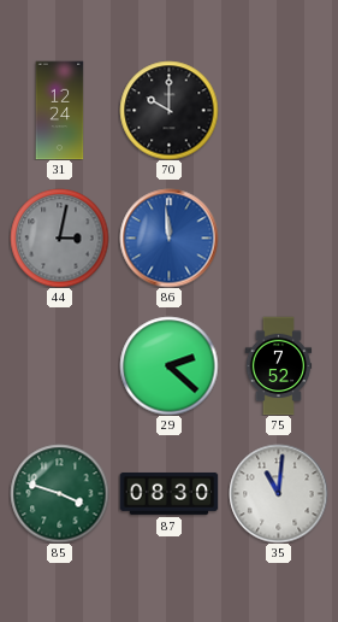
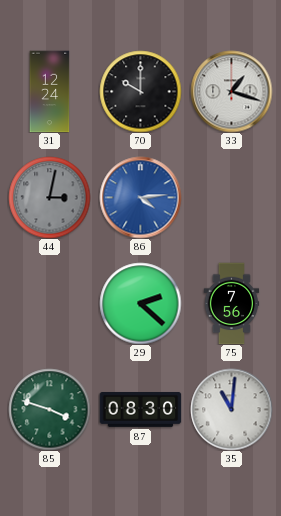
33: none -> 1:18
86: 11:59 -> 4:14
75: 7:52 -> 7:56
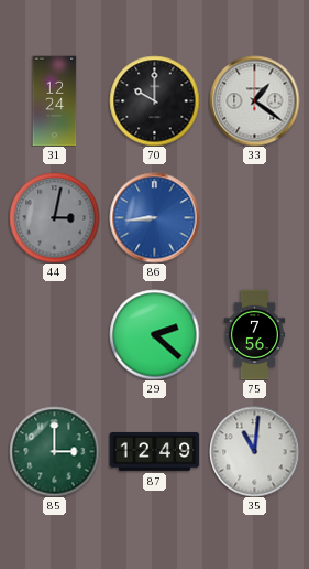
33: 1:18 -> 1:21
86: 4:14 -> 8:44
85: 3:48 -> 3:00
87: 08:30 -> 12:49
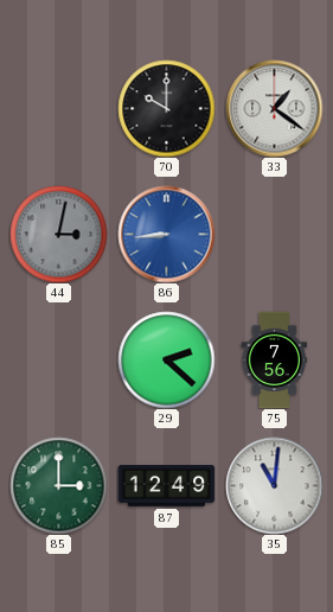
31: 12:24 -> none
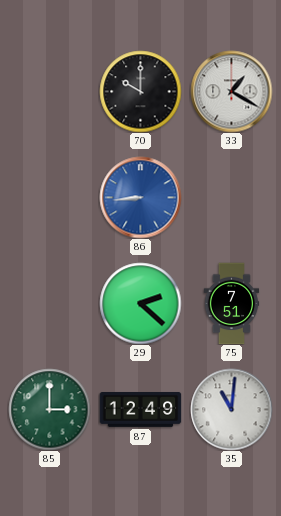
33: 1:21 -> 1:20
44: 3:02 -> none
75: 7:56 -> 7:51
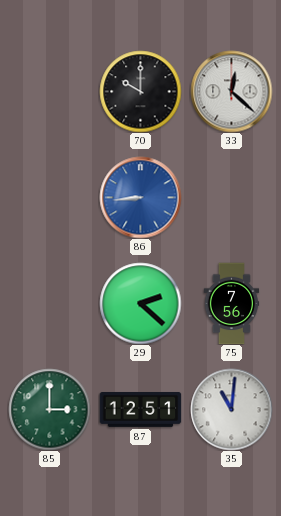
33: 1:20 -> 12:22
75: 7:51 -> 7:56
87: 12:49 -> 12:51
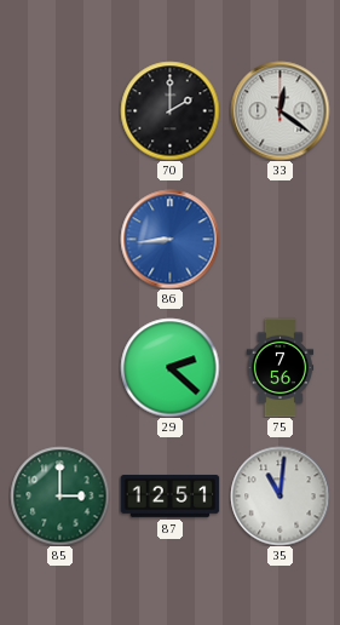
70: 10:00 -> 2:00
33: 12:22 -> 12:21
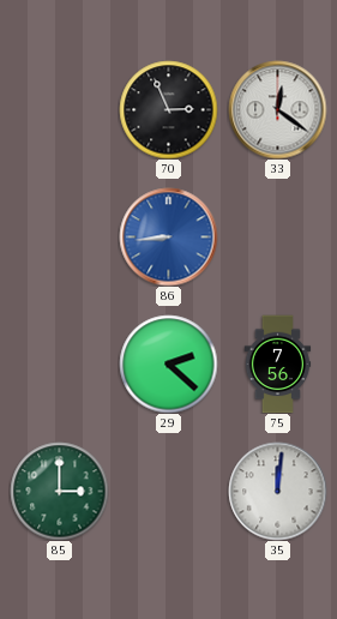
70: 2:00 -> 2:56
87: 12:51 -> none
35: 11:01 -> 12:01
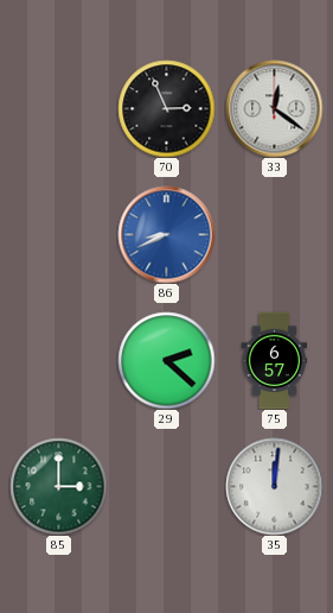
86: 8:44 -> 8:41
75: 7:56 -> 6:57
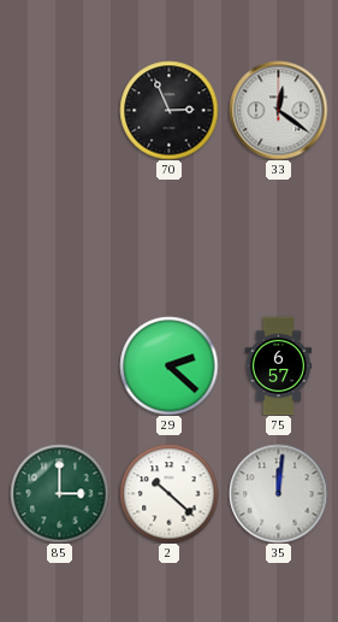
86: 8:41 -> none
2: none -> 10:22
